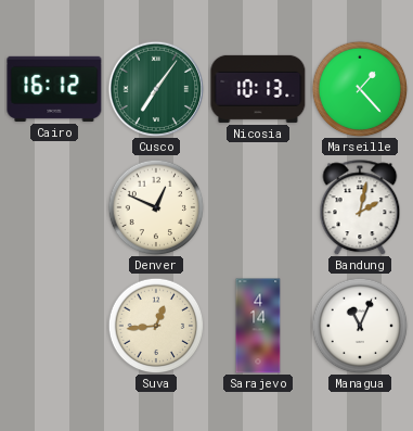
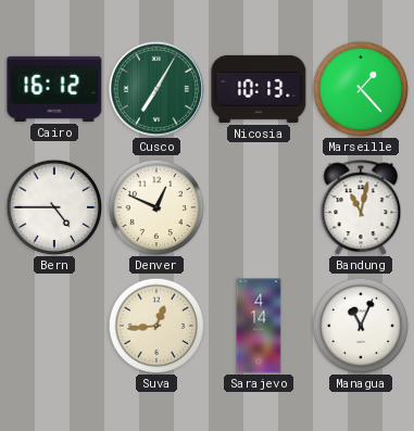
Cusco: 7:06 -> 7:05
Bern: none -> 4:45
Bandung: 2:02 -> 11:02
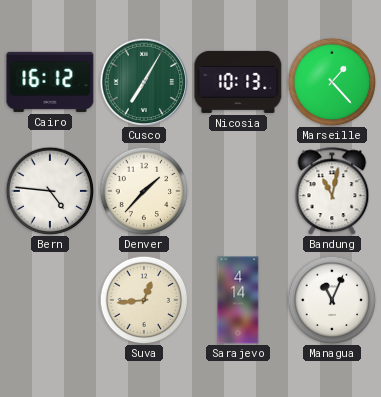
Bern: 4:45 -> 4:46
Denver: 12:49 -> 1:37
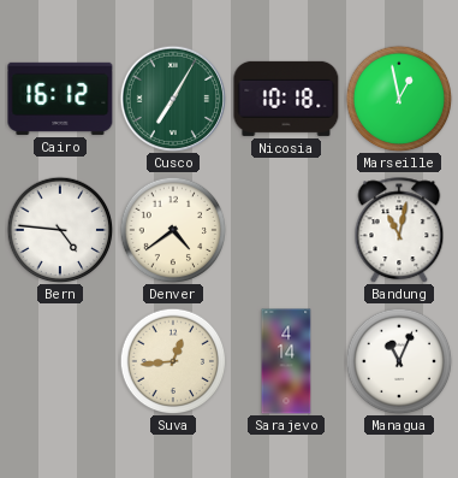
Nicosia: 10:13 -> 10:18
Marseille: 1:23 -> 12:58
Denver: 1:37 -> 4:39
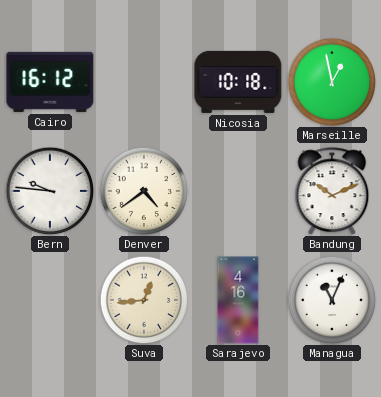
Cusco: 7:05 -> none
Bern: 4:46 -> 9:46
Bandung: 11:02 -> 10:11
Sarajevo: 4:14 -> 4:16
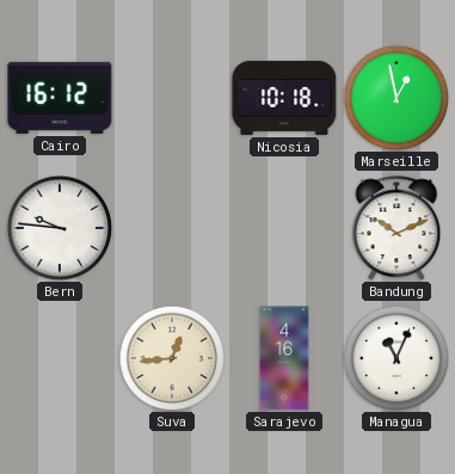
Denver: 4:39 -> none
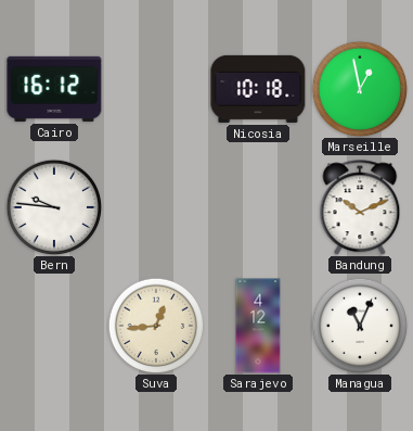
Sarajevo: 4:16 -> 4:12
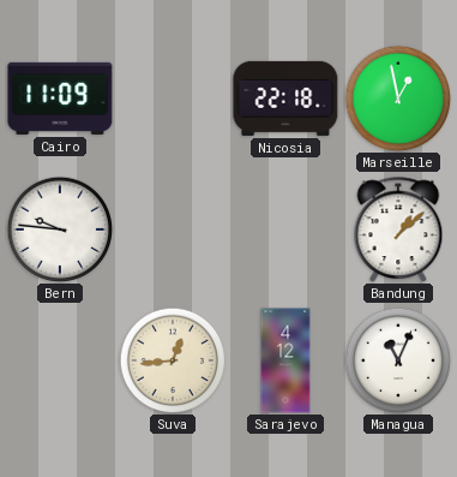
Cairo: 16:12 -> 11:09
Nicosia: 10:18 -> 22:18
Bandung: 10:11 -> 1:08
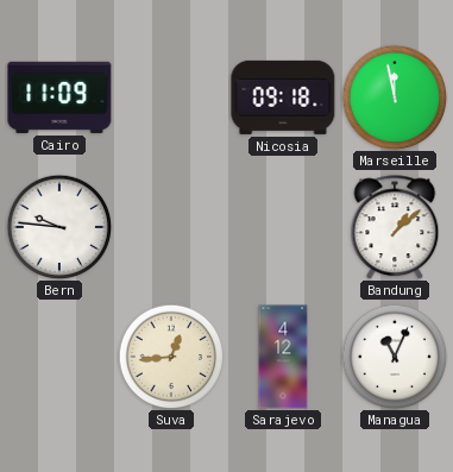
Nicosia: 22:18 -> 09:18
Marseille: 12:58 -> 11:58
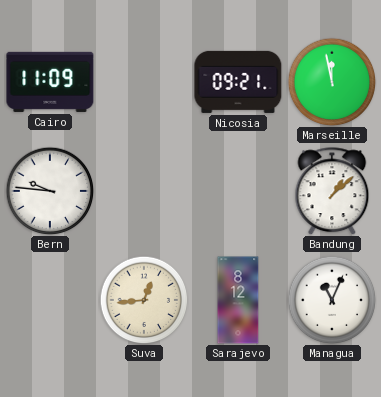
Nicosia: 09:18 -> 09:21
Sarajevo: 4:12 -> 8:12
